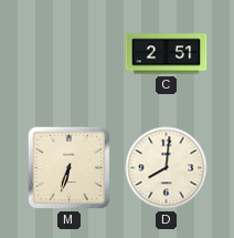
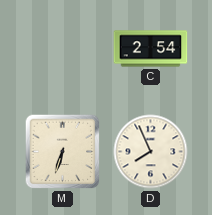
C: 2:51 -> 2:54
D: 8:01 -> 7:56
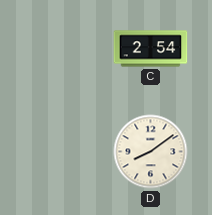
M: 6:33 -> none
D: 7:56 -> 8:09
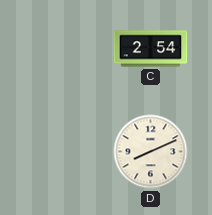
D: 8:09 -> 8:11
